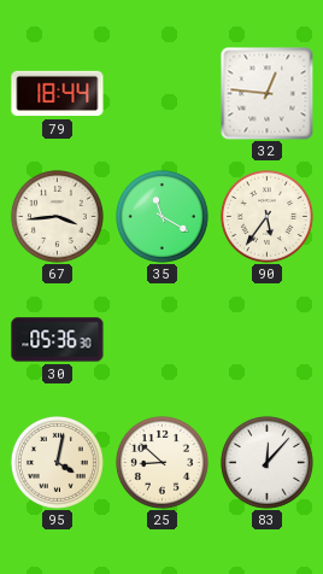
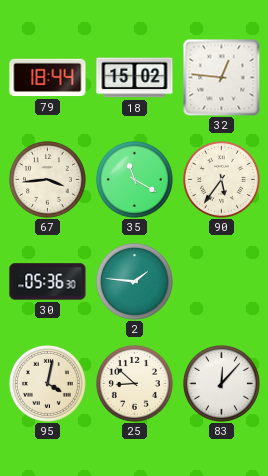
18: none -> 15:02
2: none -> 1:46
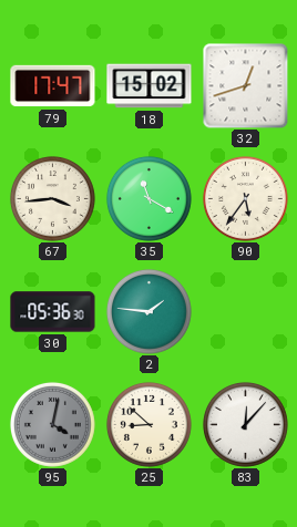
79: 18:44 -> 17:47
32: 12:46 -> 12:42
95 dial: cream -> grey
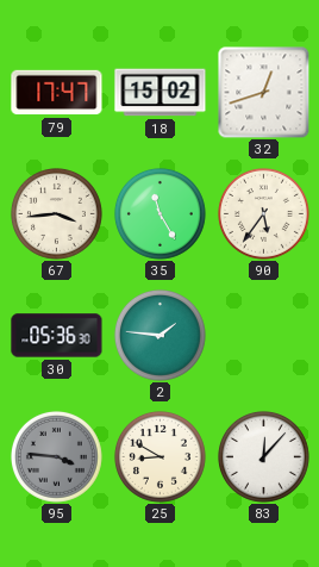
35: 11:20 -> 11:25
95: 4:02 -> 3:46
25: 8:52 -> 8:50
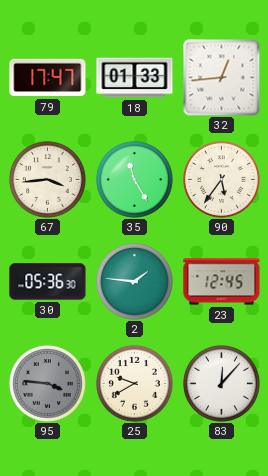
18: 15:02 -> 01:33
32: 12:42 -> 12:44
23: none -> 12:45
25: 8:50 -> 9:40
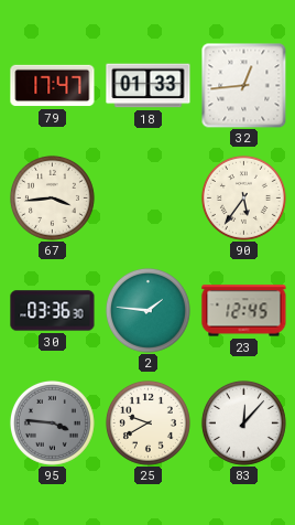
35: 11:25 -> none
30: 05:36 -> 03:36
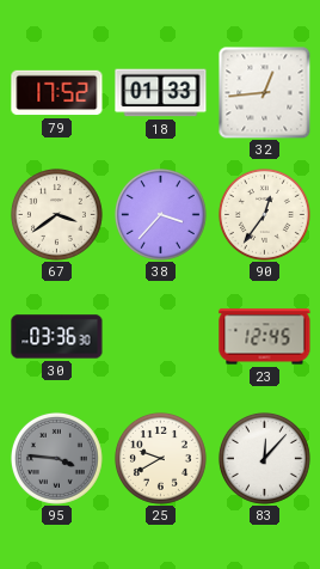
79: 17:47 -> 17:52
67: 3:44 -> 3:39
38: none -> 3:37
90: 5:36 -> 12:36
2: 1:46 -> none
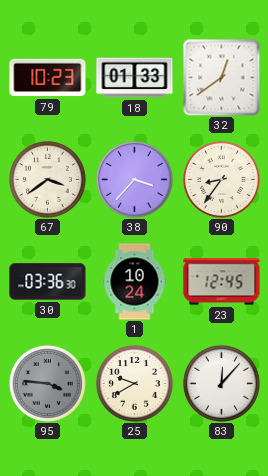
79: 17:52 -> 10:23
32: 12:44 -> 12:39
90: 12:36 -> 8:36
1: none -> 10:24
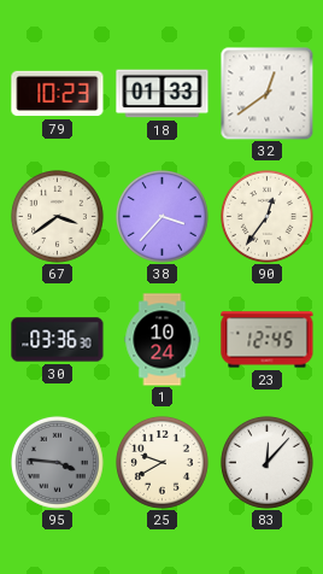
90: 8:36 -> 12:36
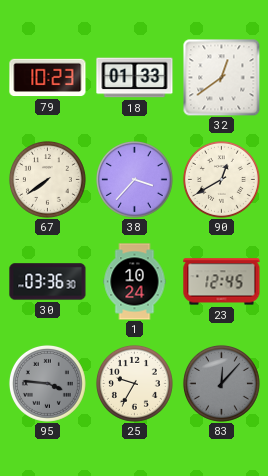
67: 3:39 -> 7:39
90: 12:36 -> 12:40
25: 9:40 -> 9:35
83 dial: white -> grey
